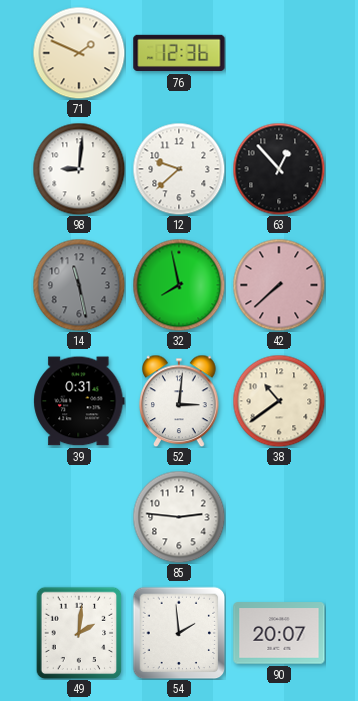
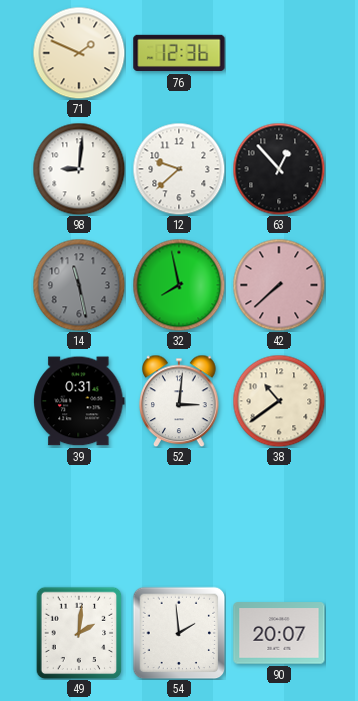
85: 2:46 -> none
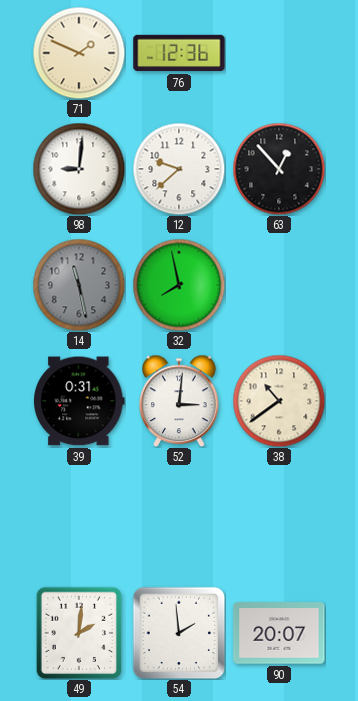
42: 7:38 -> none
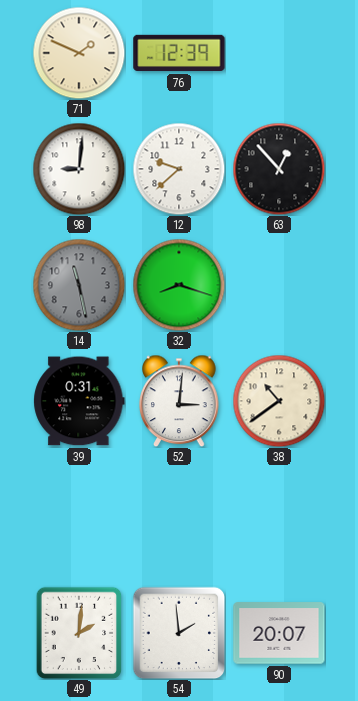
76: 12:36 -> 12:39
32: 7:58 -> 8:18
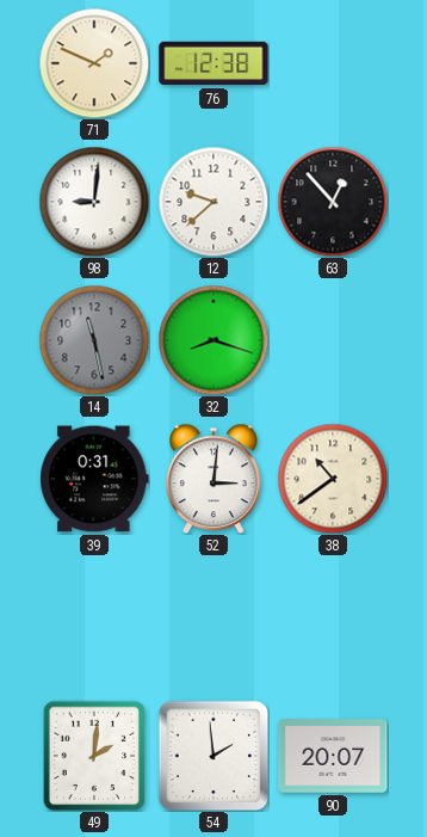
76: 12:39 -> 12:38
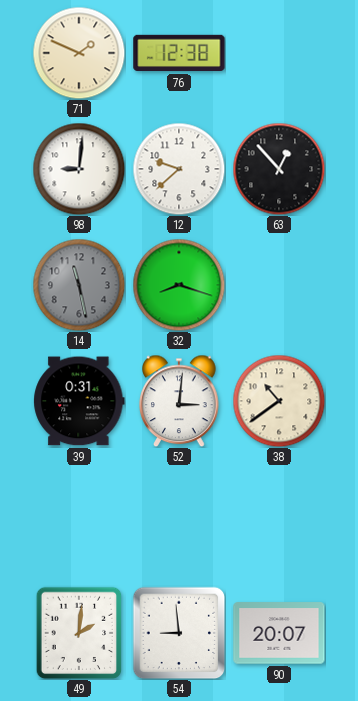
54: 1:59 -> 8:59
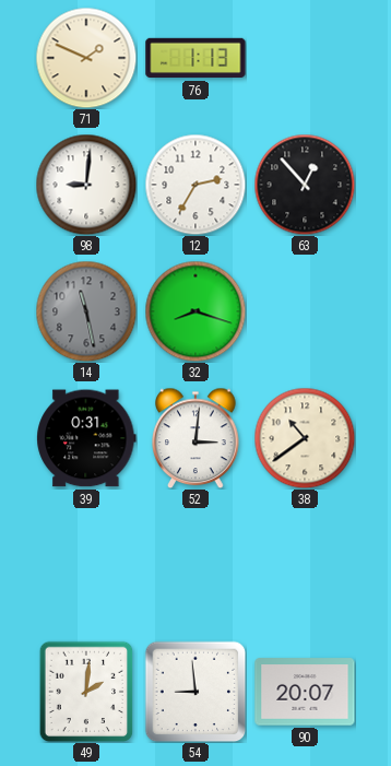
76: 12:38 -> 1:13
12: 9:38 -> 2:35
